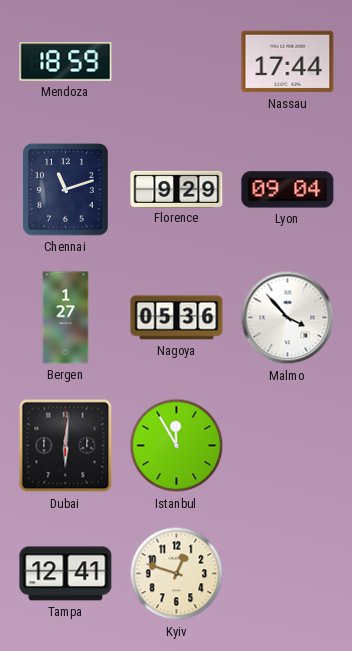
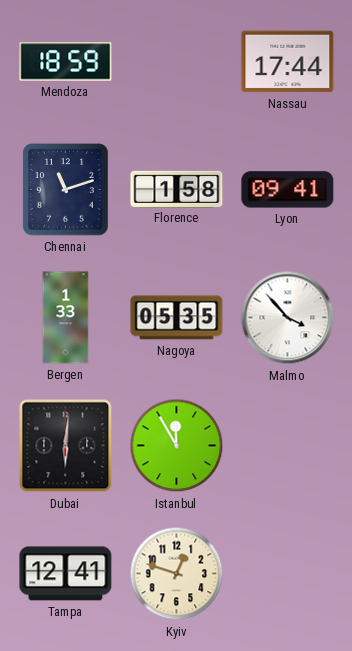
Florence: 9:29 -> 1:58
Lyon: 09:04 -> 09:41
Bergen: 1:27 -> 1:33
Nagoya: 05:36 -> 05:35
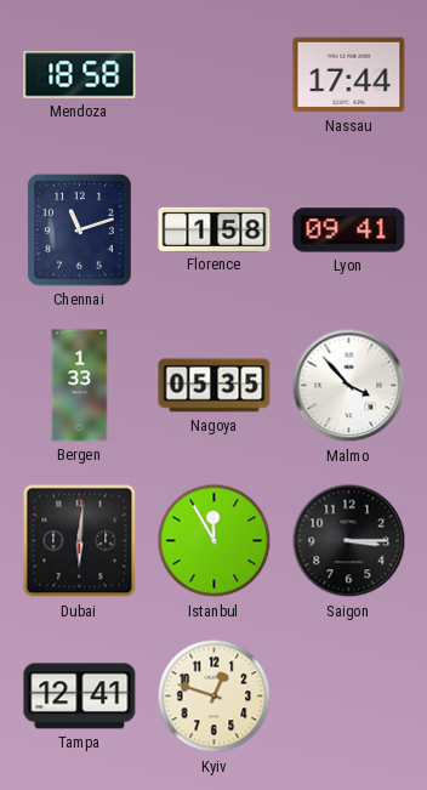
Mendoza: 18:59 -> 18:58
Saigon: none -> 3:15
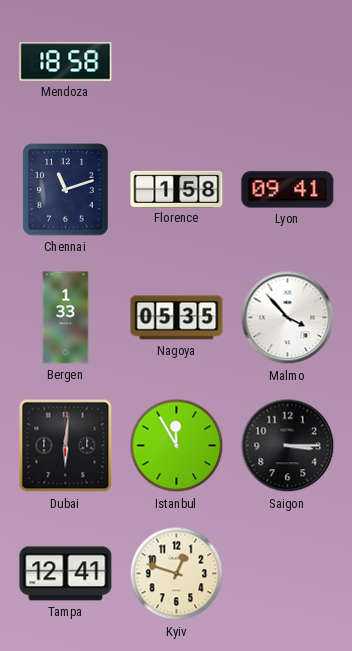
Nassau: 17:44 -> none
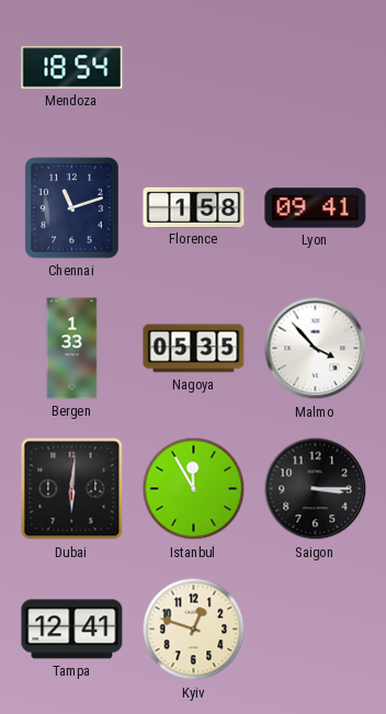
Mendoza: 18:58 -> 18:54
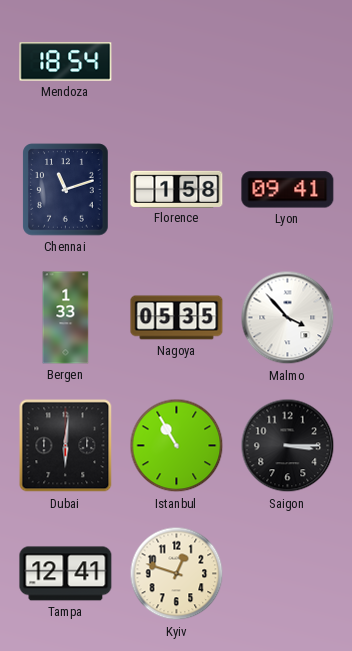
Istanbul: 11:55 -> 10:55
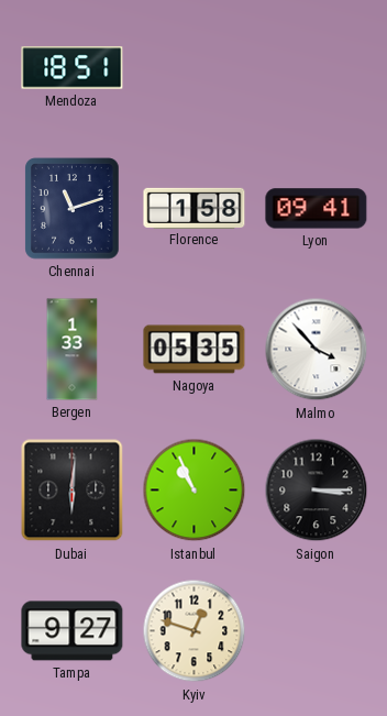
Mendoza: 18:54 -> 18:51
Istanbul: 10:55 -> 10:56
Tampa: 12:41 -> 9:27
